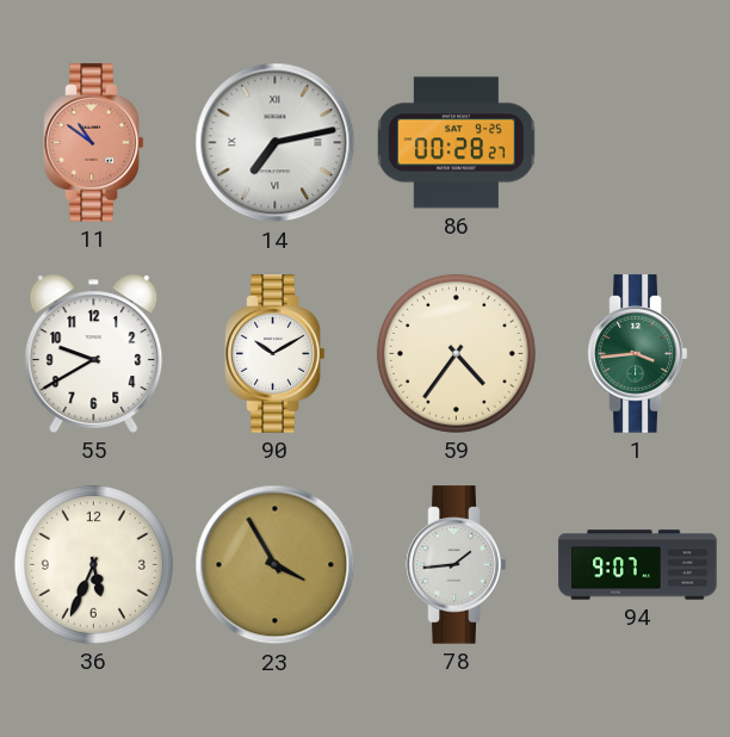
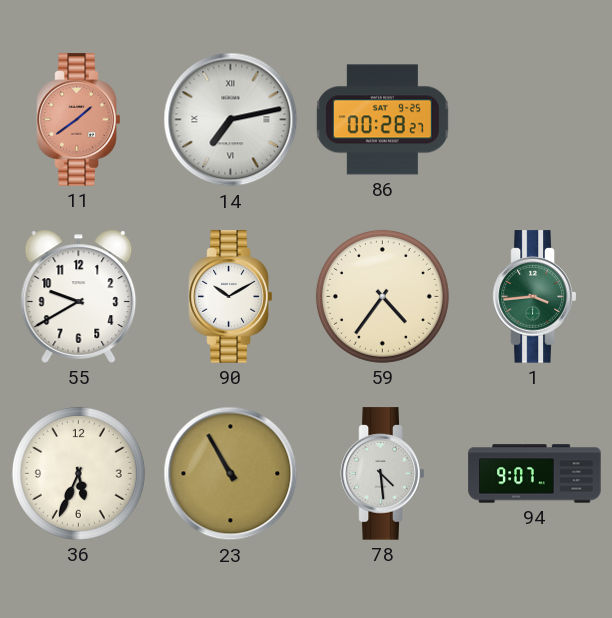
11: 10:51 -> 1:39
23: 3:55 -> 10:55
78: 1:44 -> 4:29
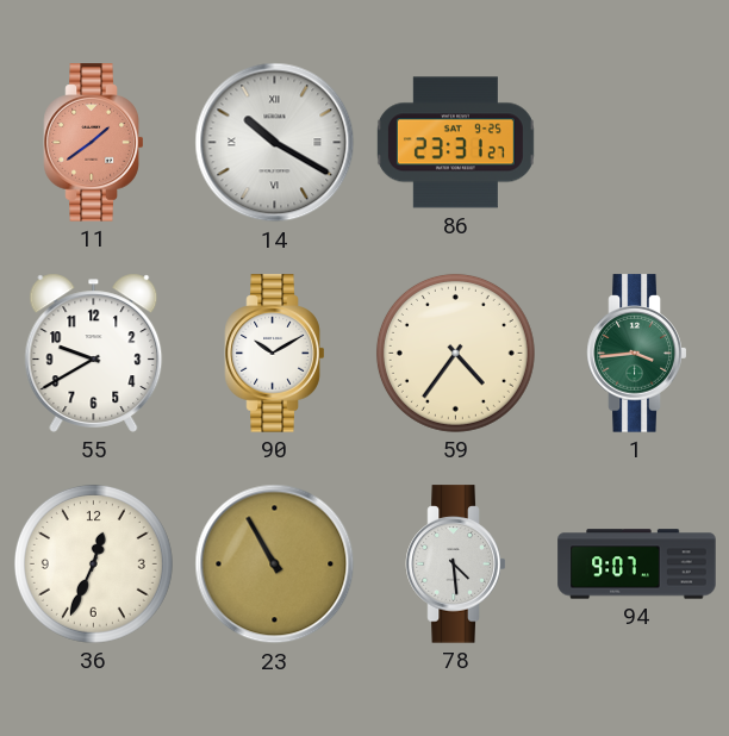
14: 7:13 -> 10:20
86: 00:28 -> 23:31
36: 5:34 -> 12:34
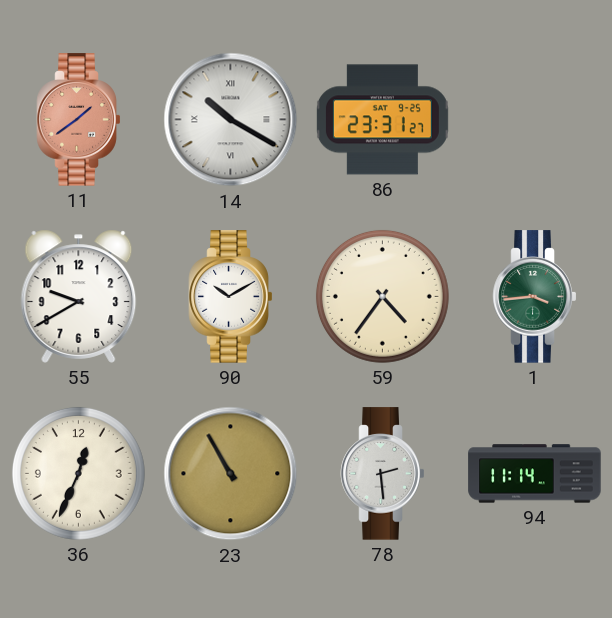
78: 4:29 -> 2:29
94: 9:07 -> 11:14
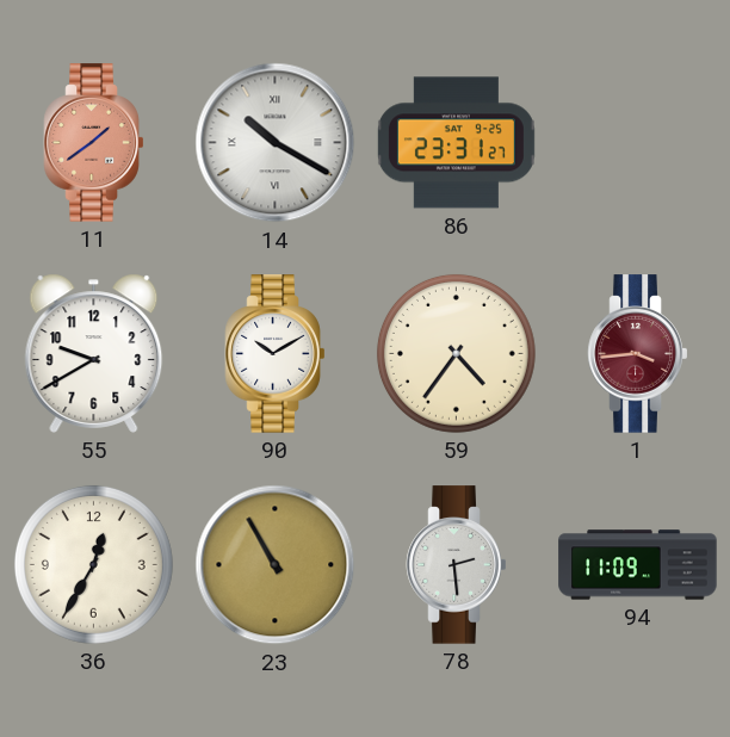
1 dial: green -> burgundy
36: 12:34 -> 12:35
94: 11:14 -> 11:09
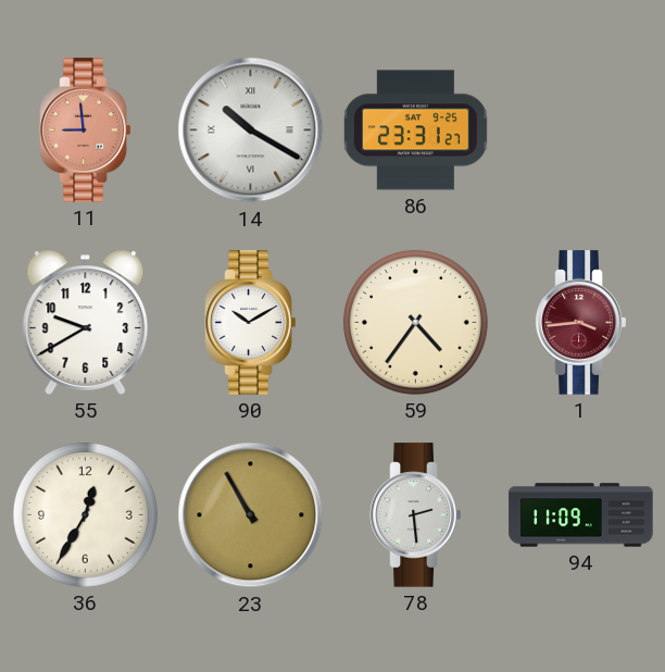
11: 1:39 -> 8:59
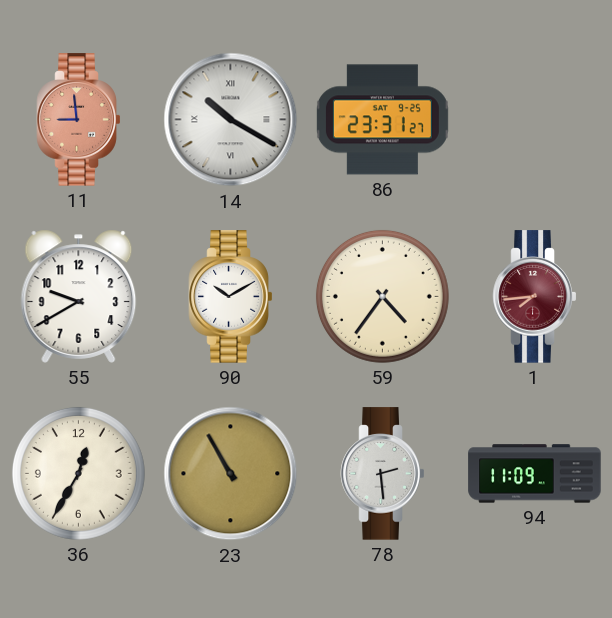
1: 3:44 -> 7:44
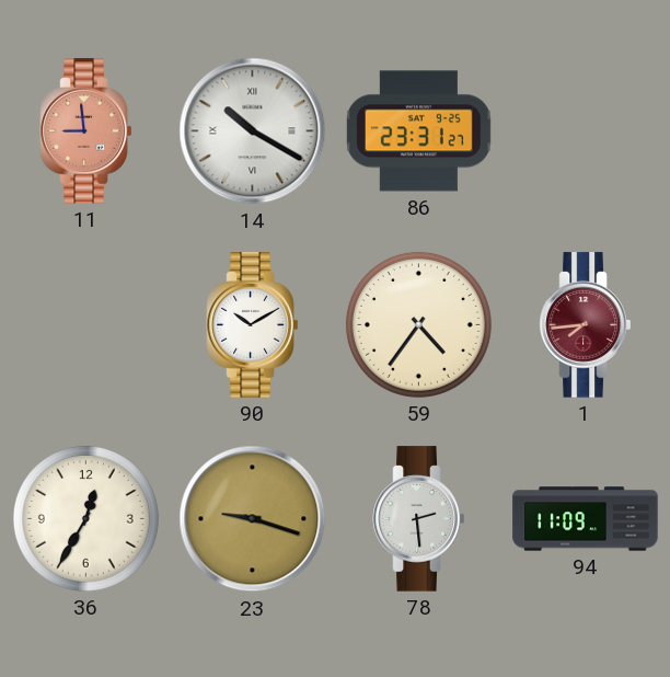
55: 9:40 -> none
23: 10:55 -> 9:18
